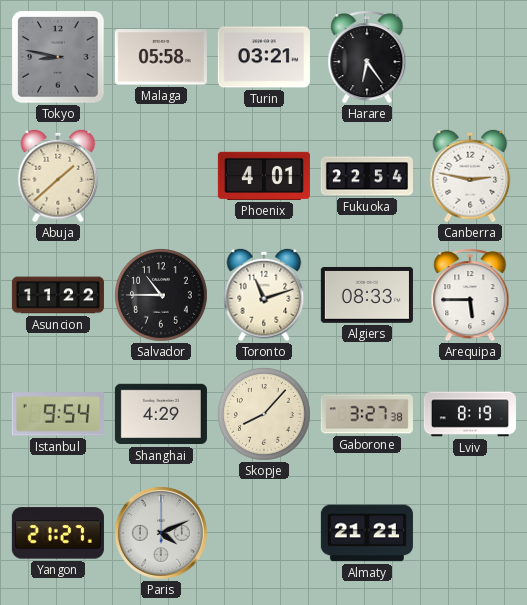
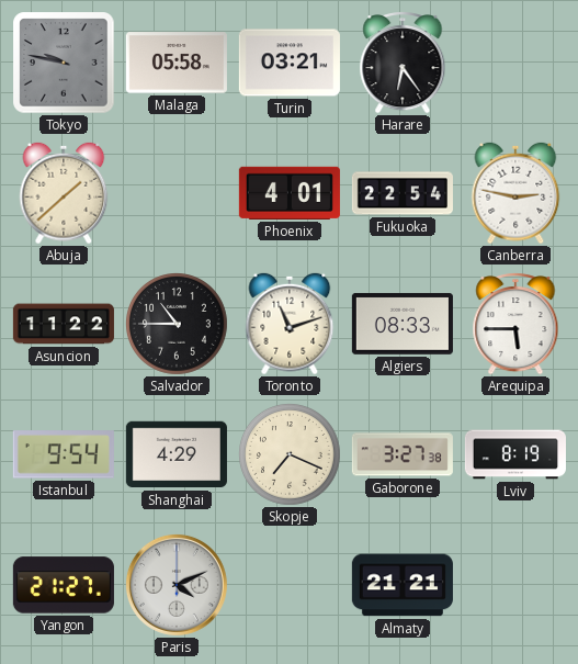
Tokyo: 8:47 -> 9:47
Skopje: 8:07 -> 7:19
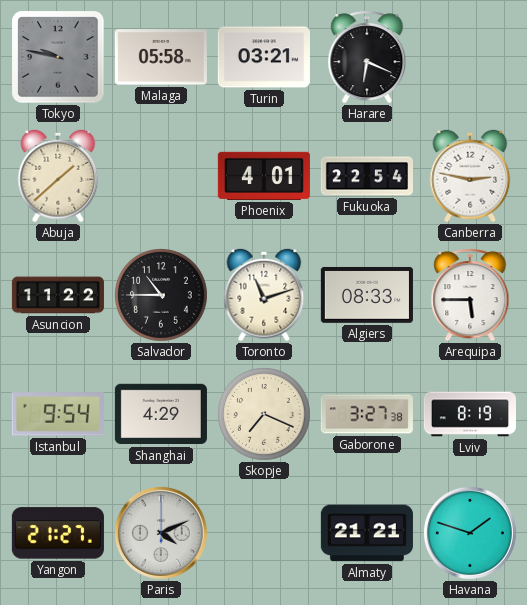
Harare: 6:24 -> 6:19
Havana: none -> 1:48
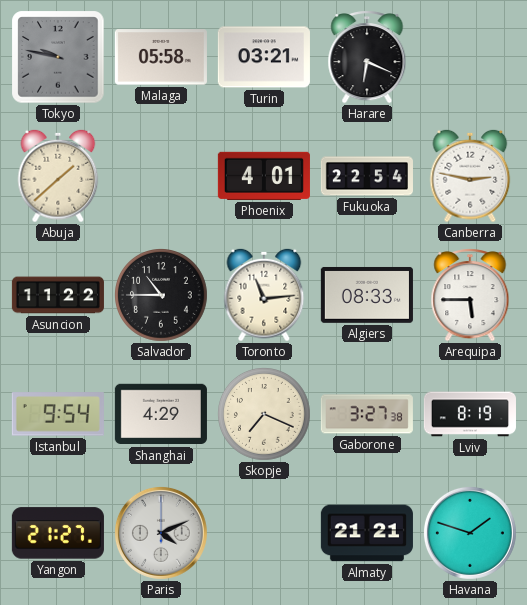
Toronto: 11:12 -> 11:14
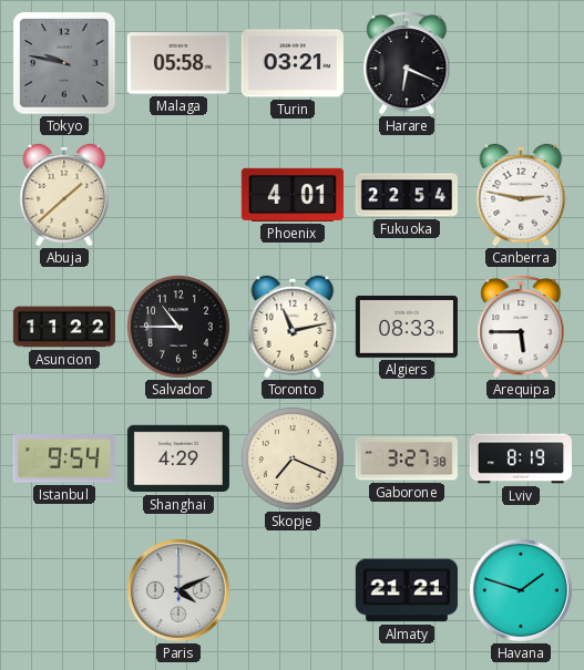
Toronto: 11:14 -> 11:13
Yangon: 21:27 -> none
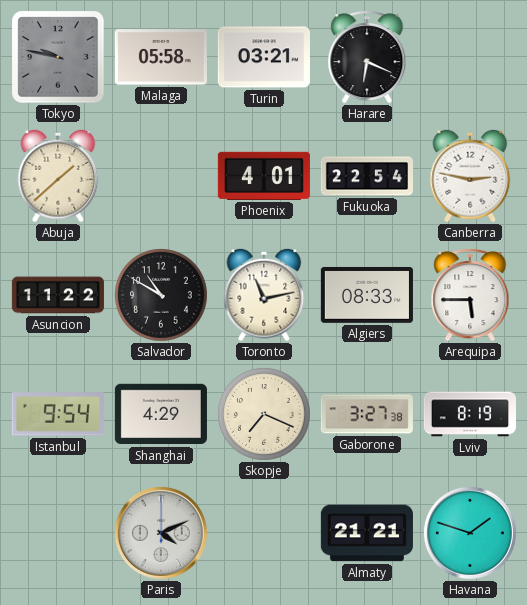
Salvador: 10:45 -> 10:50
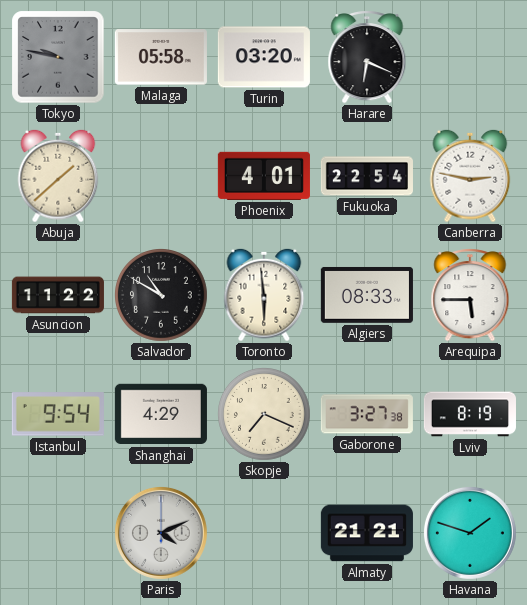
Turin: 03:21 -> 03:20
Toronto: 11:13 -> 5:59
